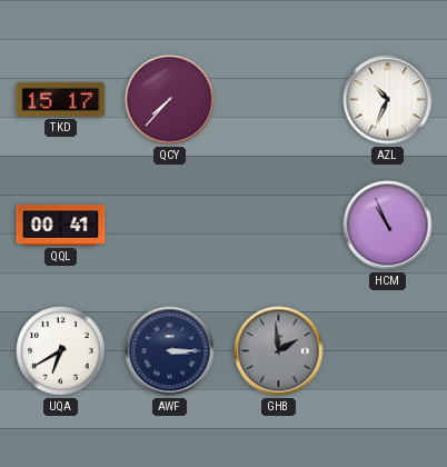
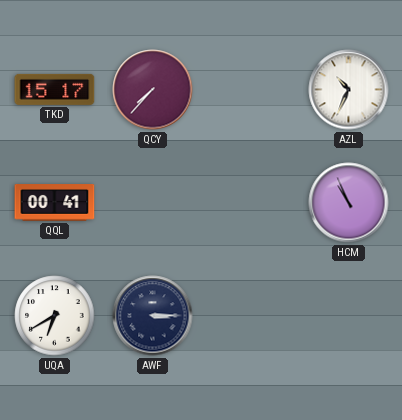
GHB: 1:59 -> none
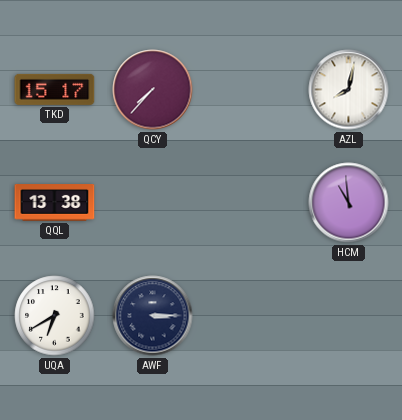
AZL: 10:34 -> 8:02
QQL: 00:41 -> 13:38
HCM: 10:56 -> 10:59
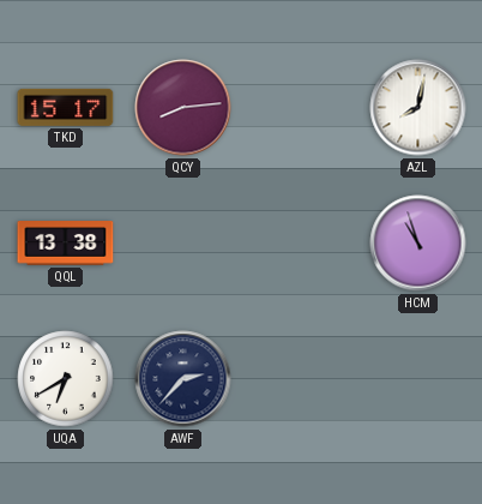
QCY: 7:37 -> 8:14
HCM: 10:59 -> 10:57
AWF: 3:15 -> 2:37
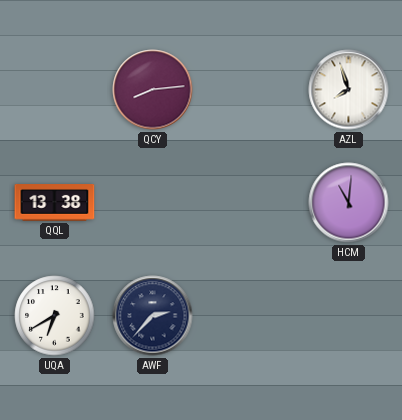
TKD: 15:17 -> none
AZL: 8:02 -> 7:57
HCM: 10:57 -> 11:01
